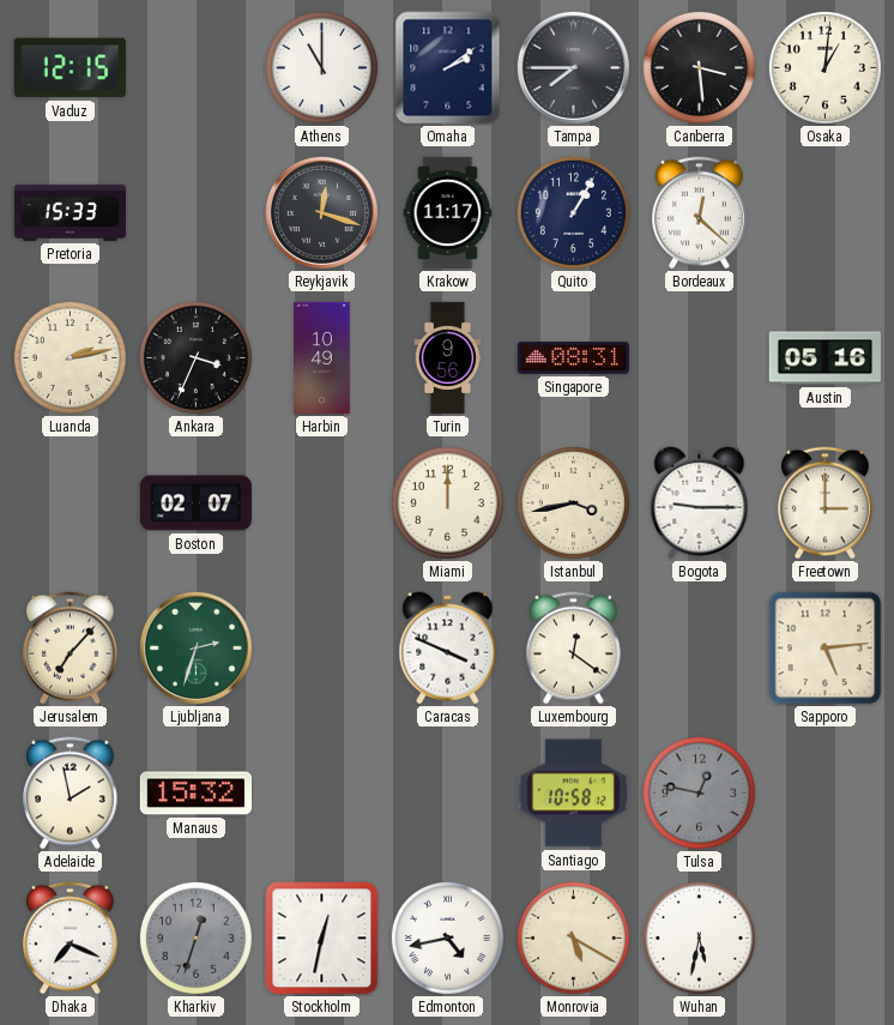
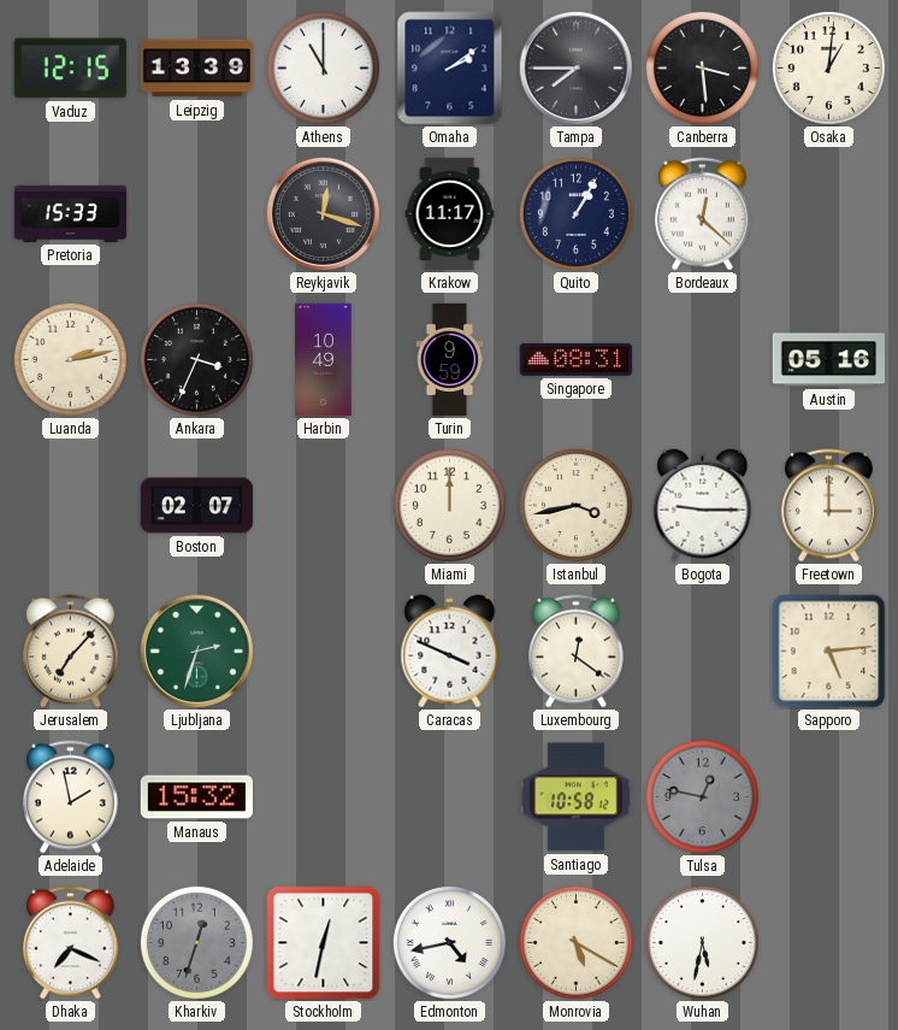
Leipzig: none -> 13:39
Turin: 9:56 -> 9:59
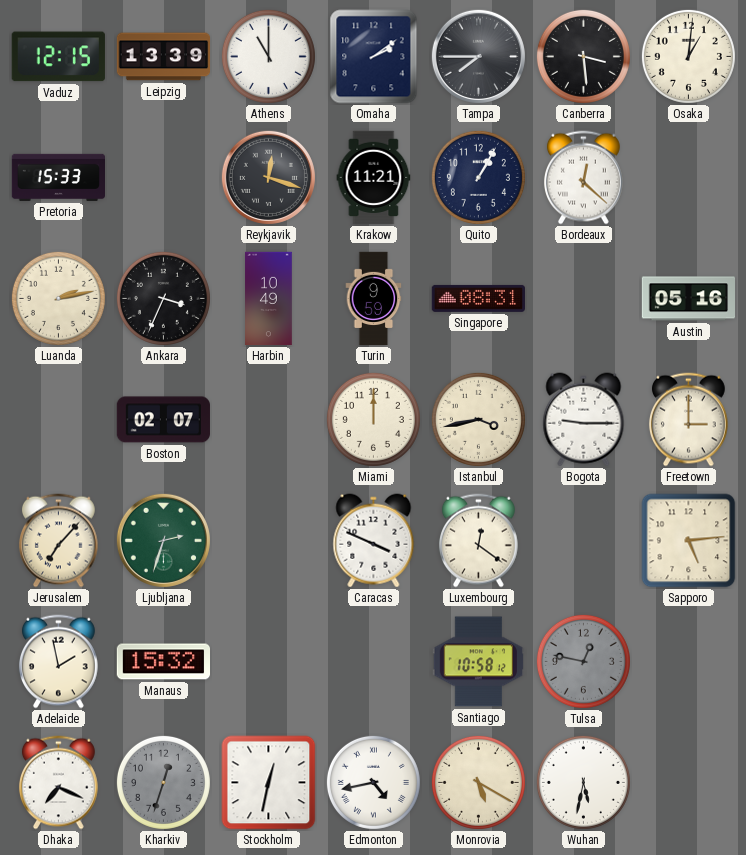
Krakow: 11:17 -> 11:21
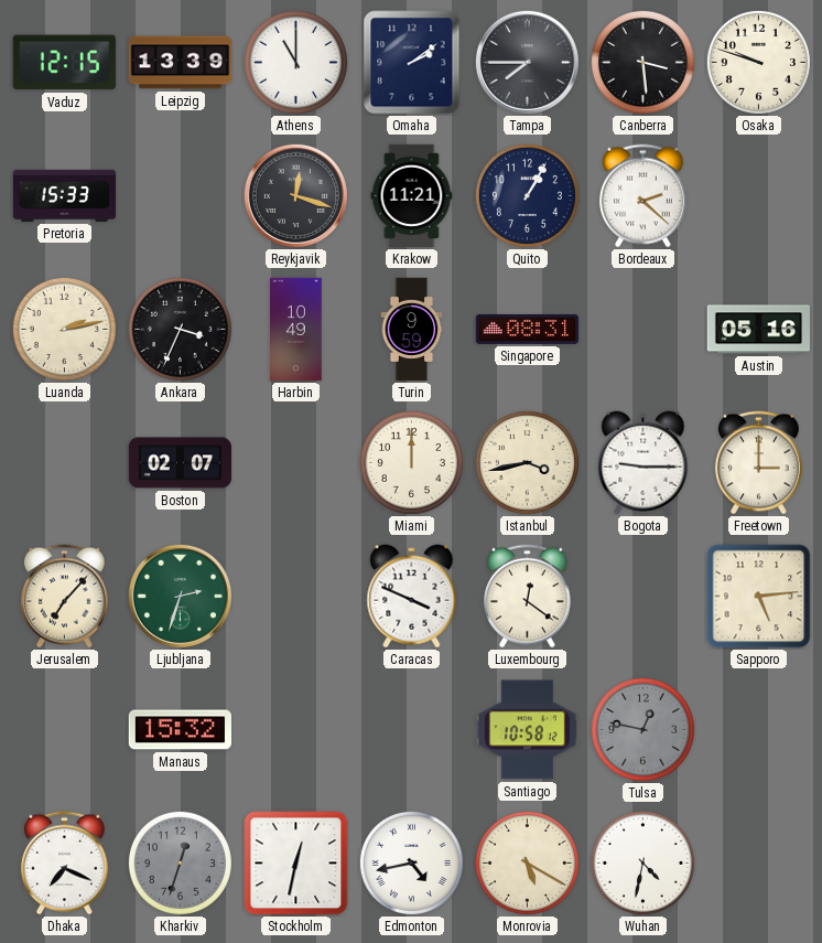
Osaka: 1:01 -> 9:48
Bordeaux: 12:22 -> 2:22
Adelaide: 1:58 -> none
Wuhan: 5:32 -> 4:32
